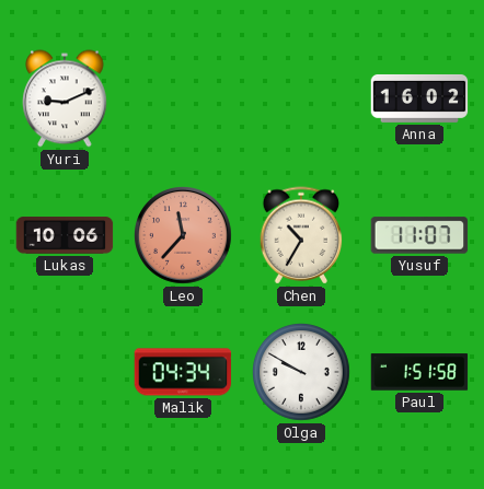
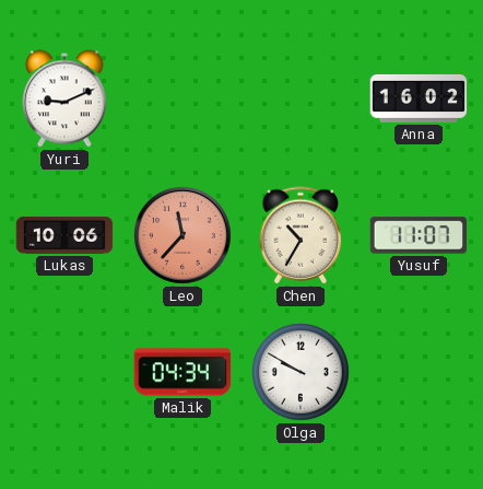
Paul: 1:51 -> none
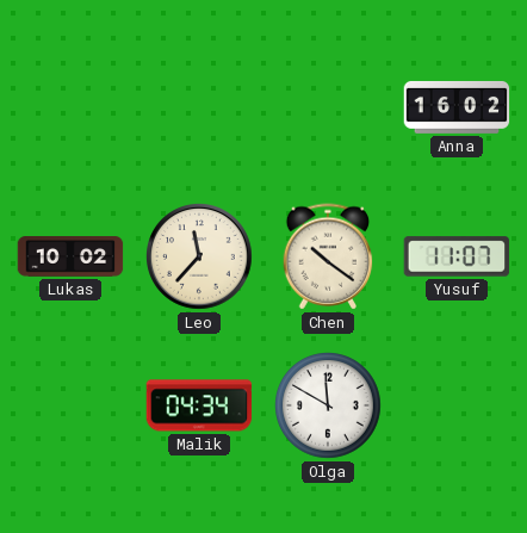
Yuri: 9:11 -> none
Lukas: 10:06 -> 10:02
Leo dial: salmon -> cream
Chen: 10:35 -> 10:21
Olga: 9:50 -> 11:50
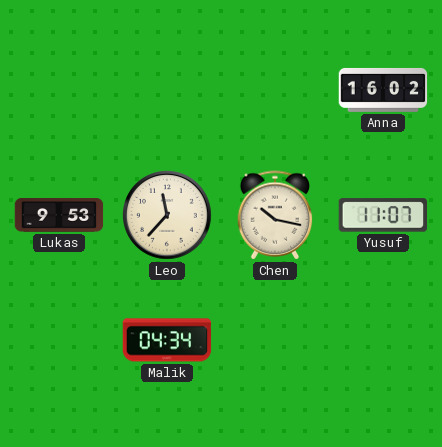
Lukas: 10:02 -> 9:53
Chen: 10:21 -> 10:17
Olga: 11:50 -> none
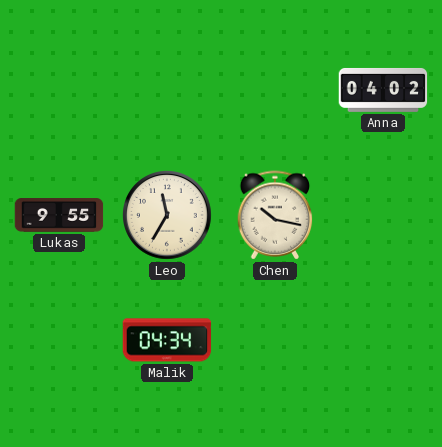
Anna: 16:02 -> 04:02
Lukas: 9:53 -> 9:55
Leo: 11:37 -> 11:35
Yusuf: 11:07 -> none
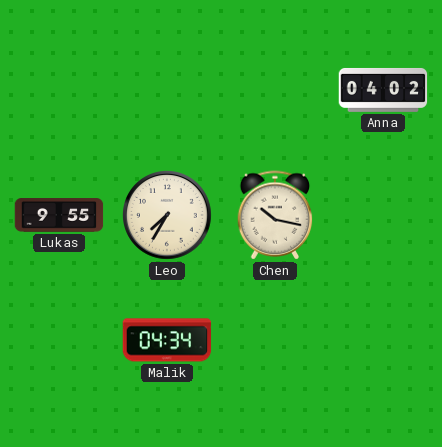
Leo: 11:35 -> 7:35
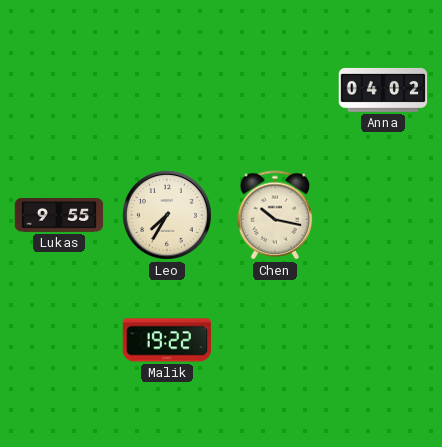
Malik: 04:34 -> 19:22
